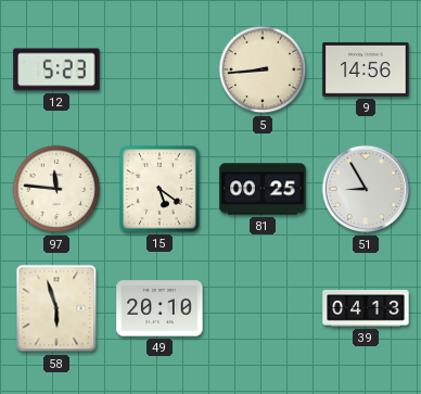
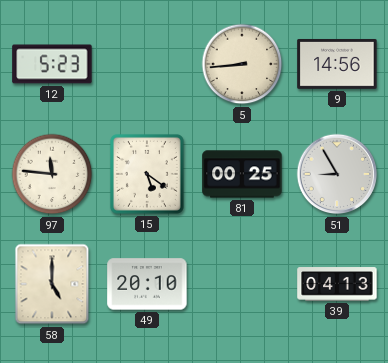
58: 5:57 -> 5:00
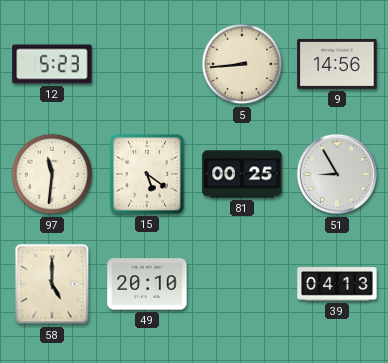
97: 11:46 -> 11:31
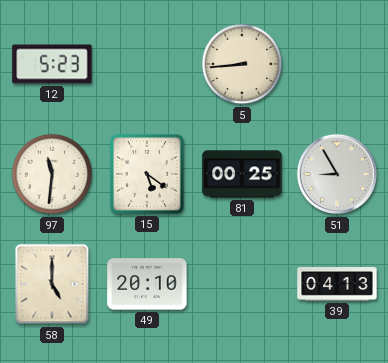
9: 14:56 -> none
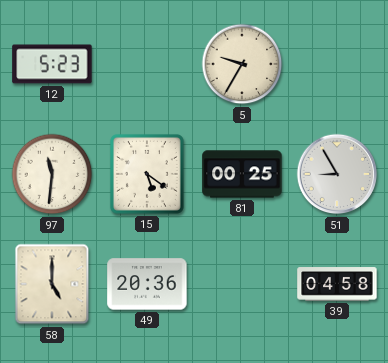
5: 8:44 -> 9:35
49: 20:10 -> 20:36
39: 04:13 -> 04:58
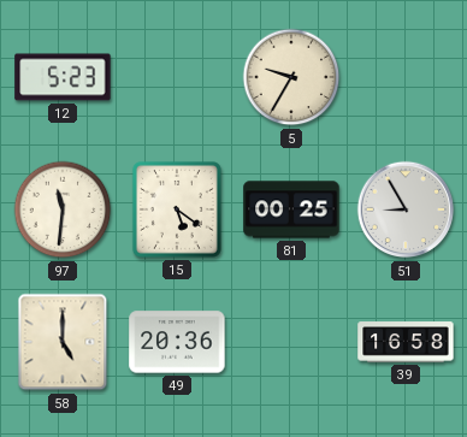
39: 04:58 -> 16:58
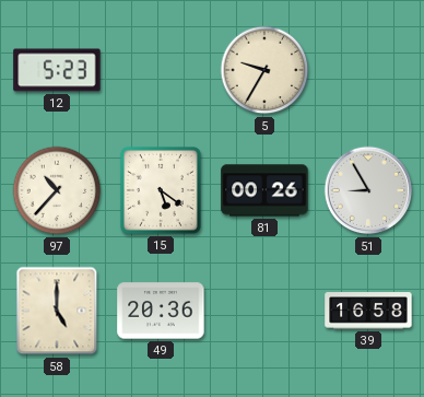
97: 11:31 -> 10:37
81: 00:25 -> 00:26
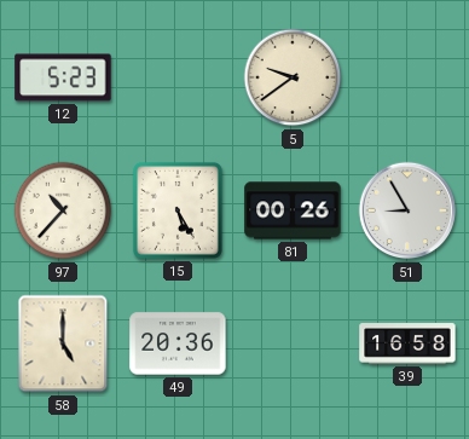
5: 9:35 -> 9:39
15: 5:21 -> 5:25
